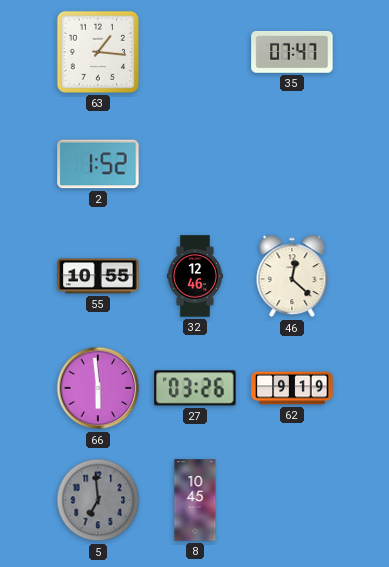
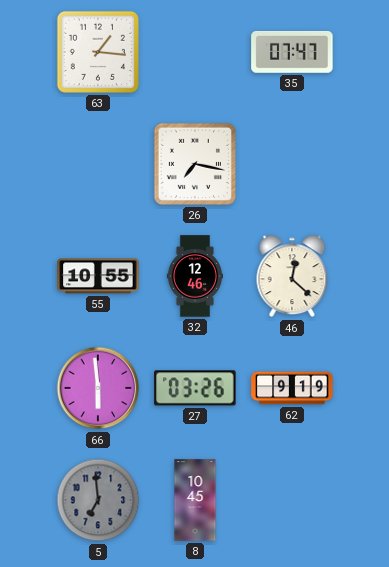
2: 1:52 -> none
26: none -> 7:17
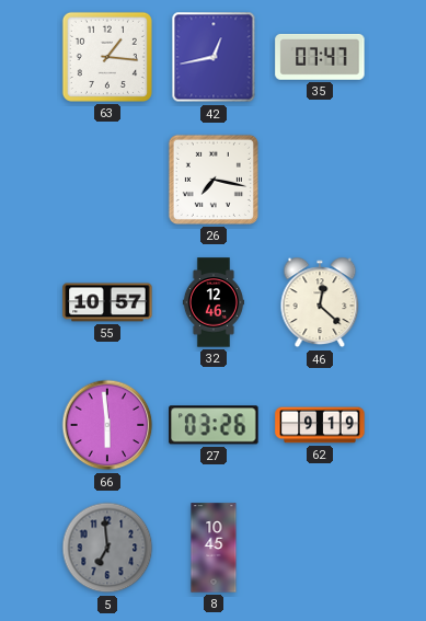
42: none -> 12:43
55: 10:55 -> 10:57
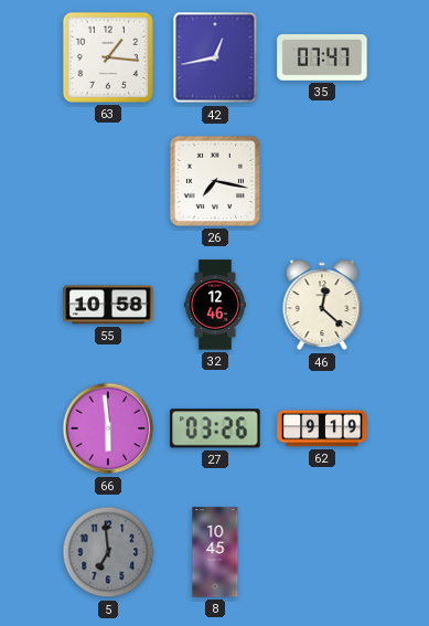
55: 10:57 -> 10:58
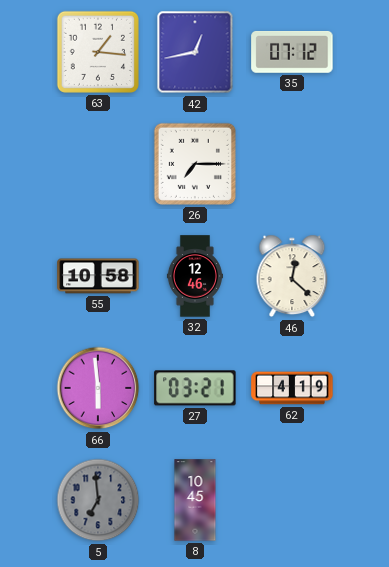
35: 07:47 -> 07:12
26: 7:17 -> 7:15
27: 03:26 -> 03:21
62: 9:19 -> 4:19
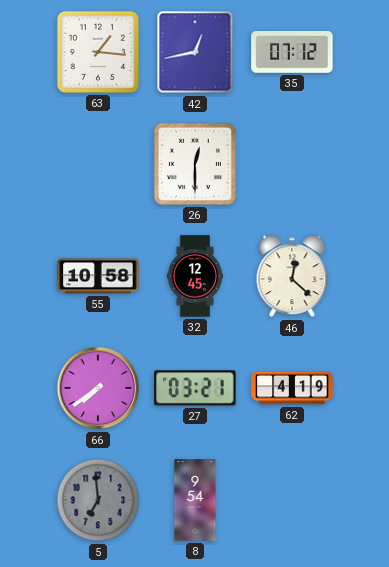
26: 7:15 -> 12:30
32: 12:46 -> 12:45
66: 5:59 -> 7:39
8: 10:45 -> 9:54
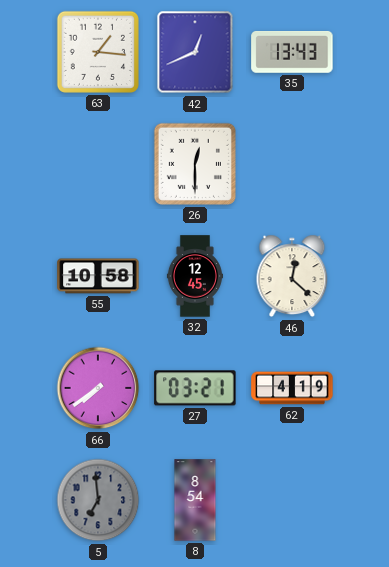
42: 12:43 -> 12:41
35: 07:12 -> 13:43
8: 9:54 -> 8:54
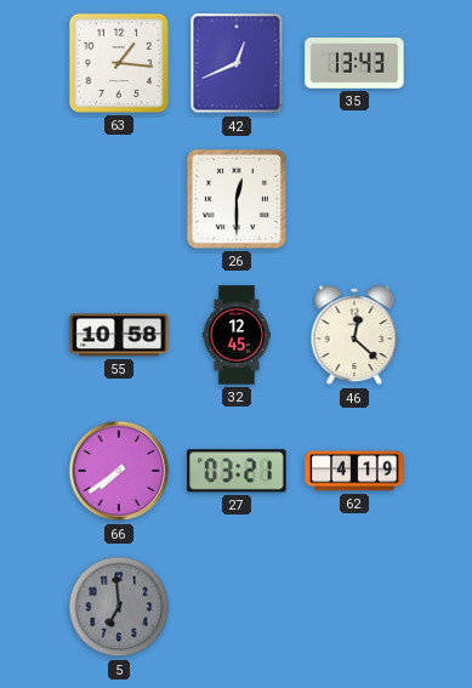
8: 8:54 -> none
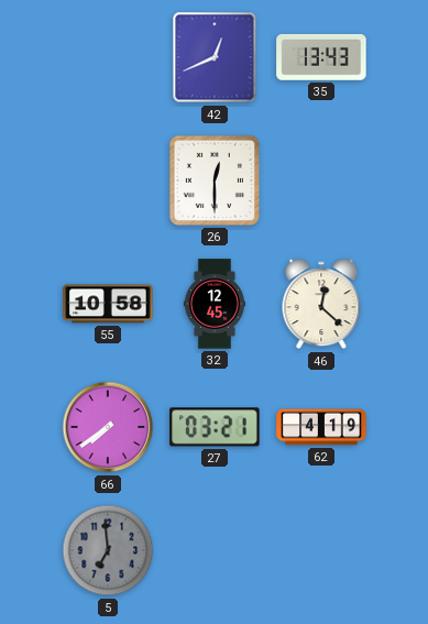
63: 1:16 -> none
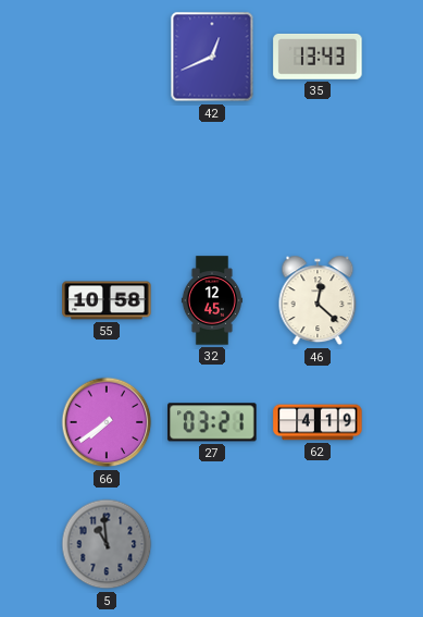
26: 12:30 -> none
5: 6:59 -> 10:59
